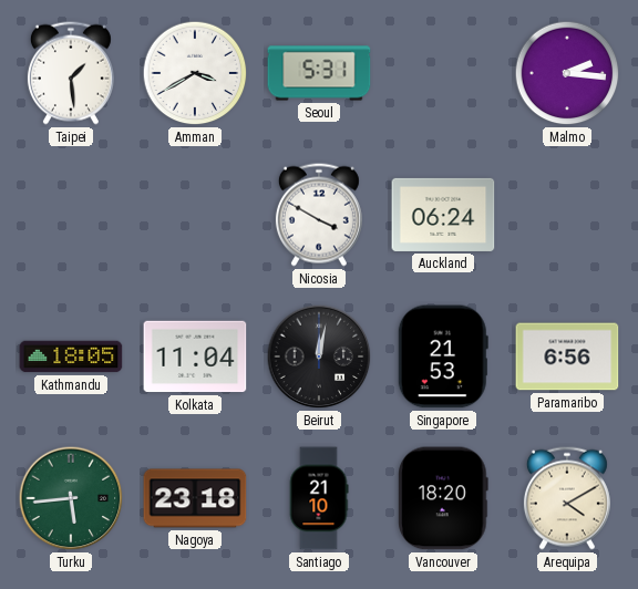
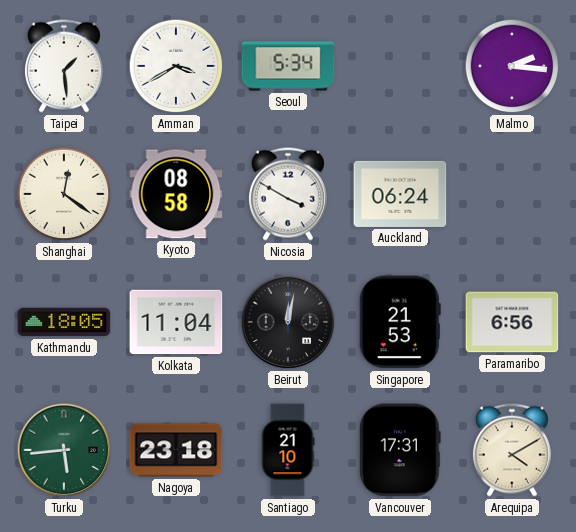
Seoul: 5:31 -> 5:34
Shanghai: none -> 12:21
Kyoto: none -> 08:58
Vancouver: 18:20 -> 17:31
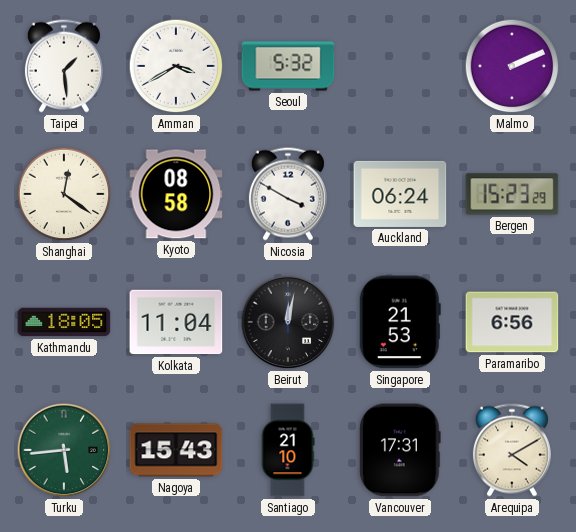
Seoul: 5:34 -> 5:32
Malmo: 2:16 -> 2:11
Bergen: none -> 15:23
Nagoya: 23:18 -> 15:43
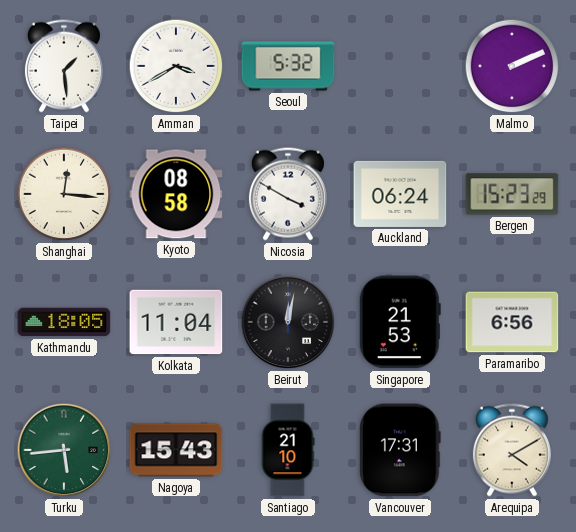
Shanghai: 12:21 -> 12:16
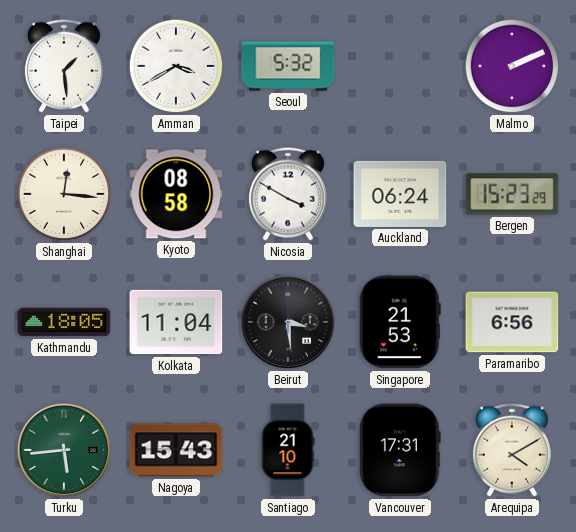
Beirut: 12:02 -> 3:29
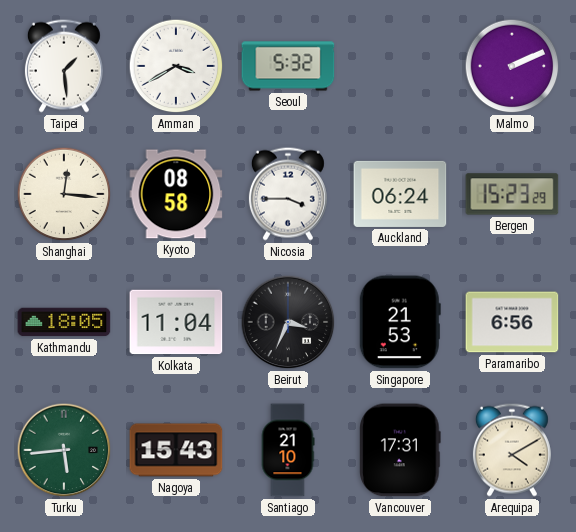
Nicosia: 3:50 -> 3:45
Beirut: 3:29 -> 3:34
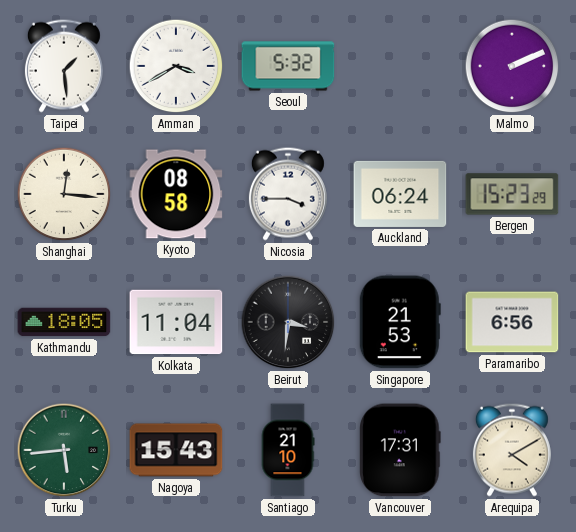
Beirut: 3:34 -> 3:31
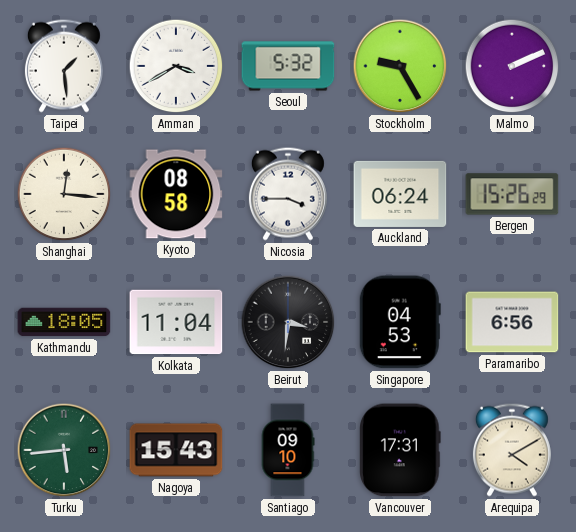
Stockholm: none -> 9:25
Bergen: 15:23 -> 15:26
Singapore: 21:53 -> 04:53
Santiago: 21:10 -> 09:10
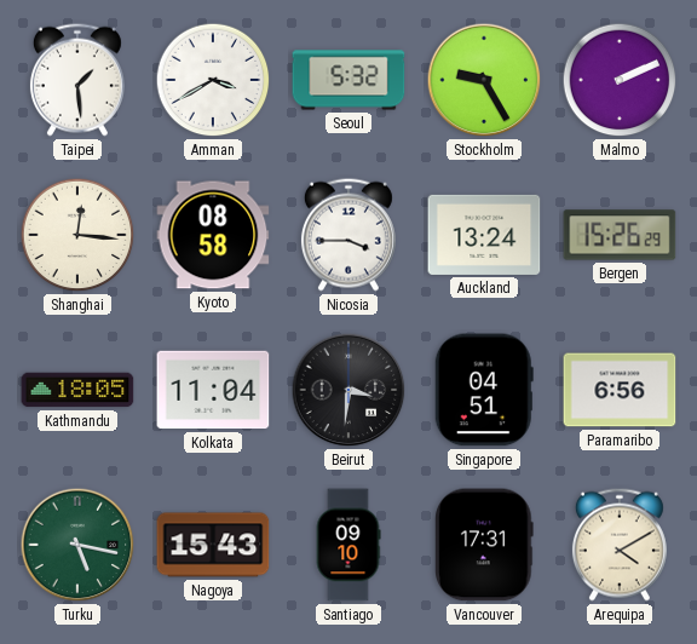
Auckland: 06:24 -> 13:24
Singapore: 04:53 -> 04:51
Turku: 5:44 -> 5:17
